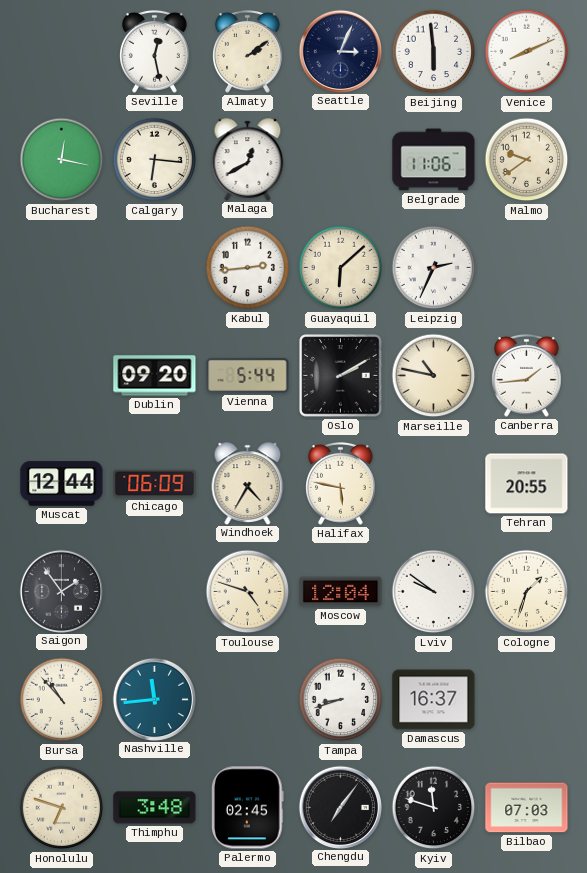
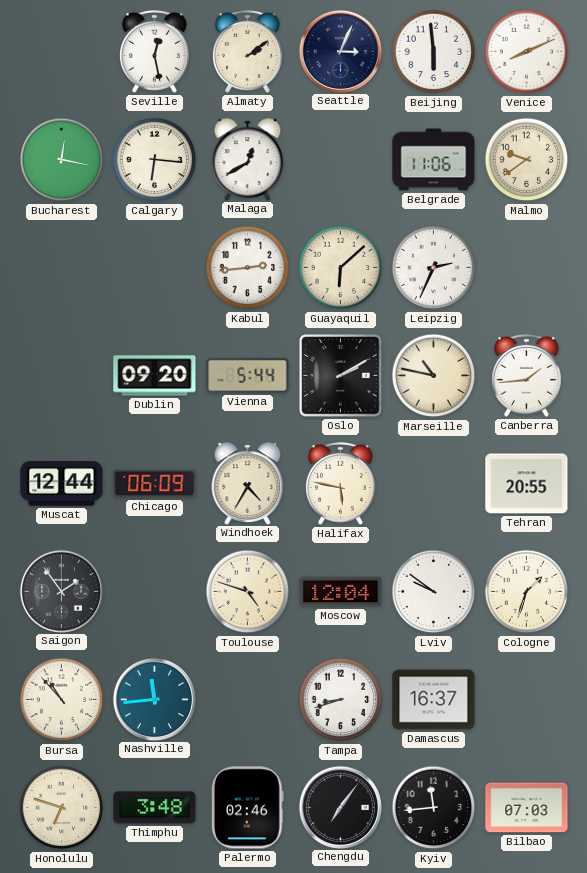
Palermo: 02:45 -> 02:46
Kyiv: 11:48 -> 11:44
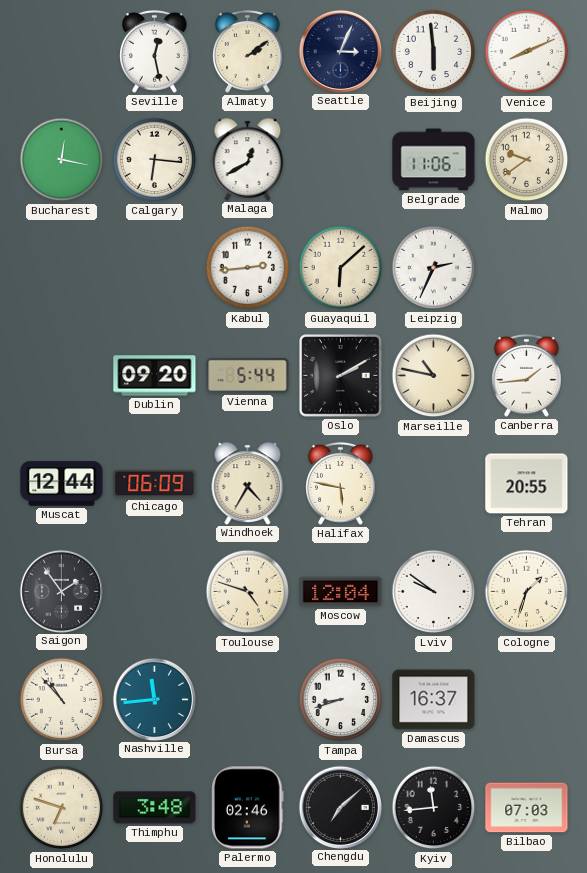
Chengdu: 7:06 -> 7:08
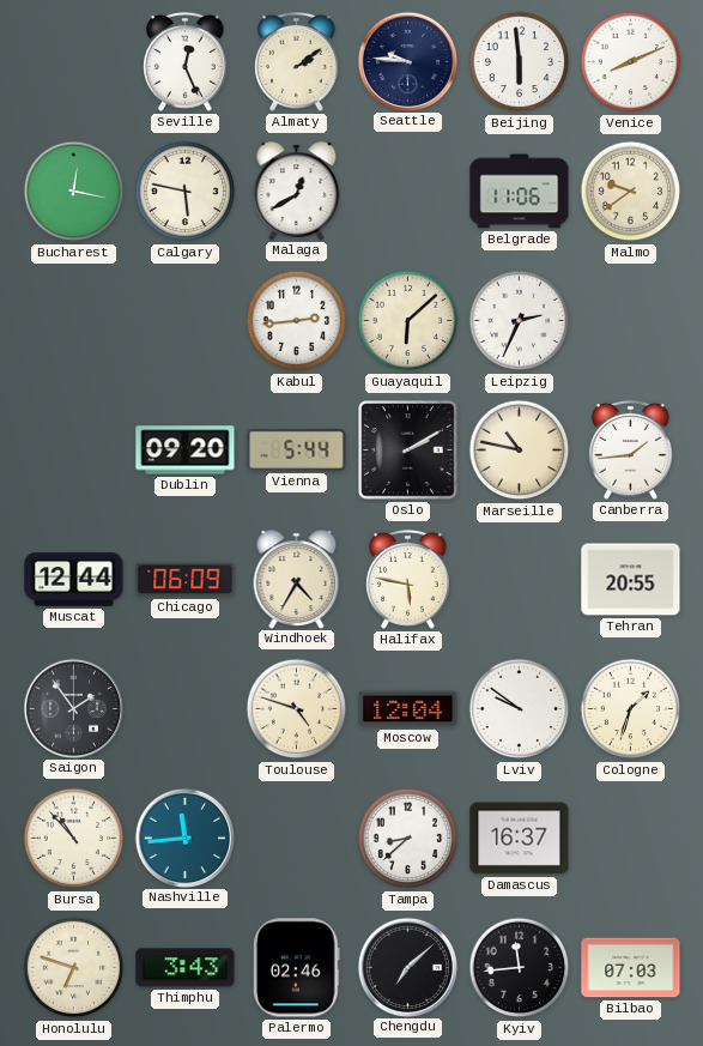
Seville: 12:28 -> 12:26
Seattle: 3:04 -> 9:46
Calgary: 6:16 -> 5:47
Tampa: 8:42 -> 8:38
Thimphu: 3:48 -> 3:43
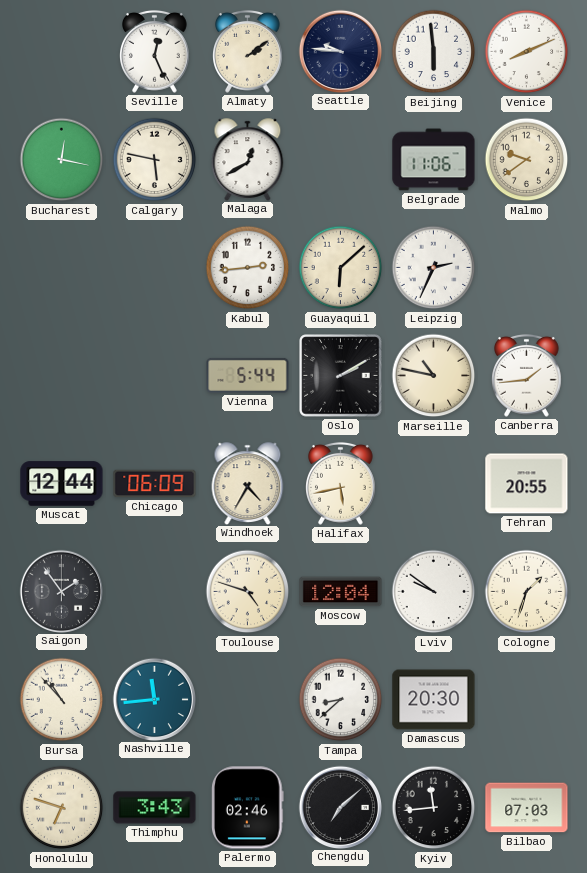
Dublin: 09:20 -> none
Halifax: 5:47 -> 5:43
Damascus: 16:37 -> 20:30
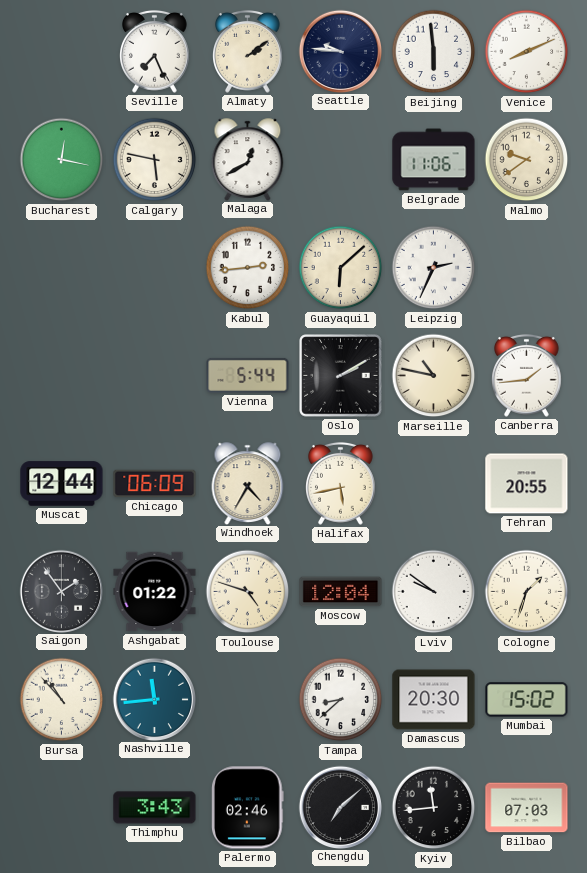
Seville: 12:26 -> 7:26
Ashgabat: none -> 01:22
Mumbai: none -> 15:02
Honolulu: 6:48 -> none
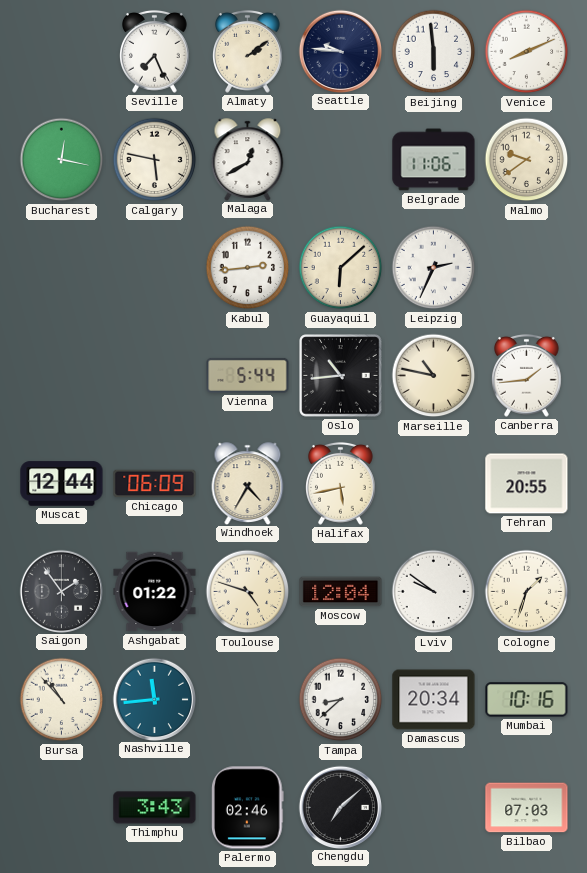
Oslo: 2:10 -> 10:44
Damascus: 20:30 -> 20:34
Mumbai: 15:02 -> 10:16
Kyiv: 11:44 -> none
